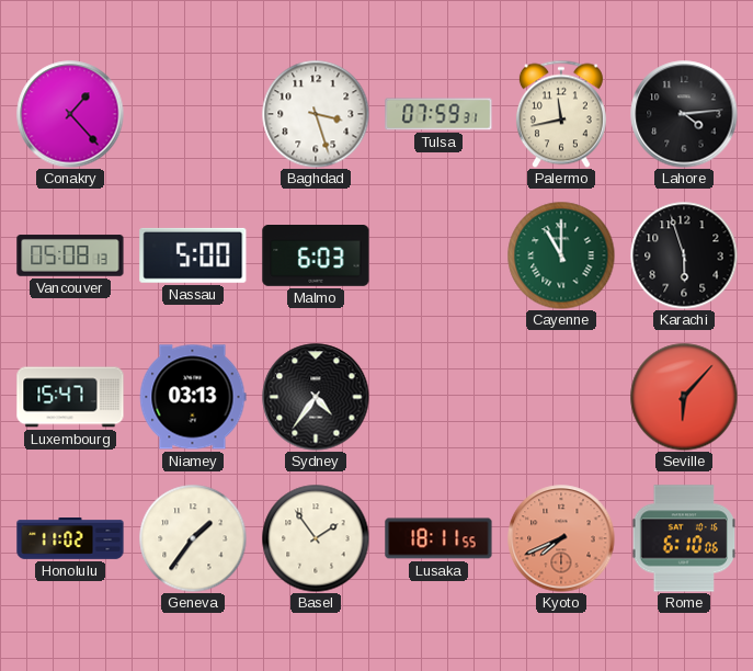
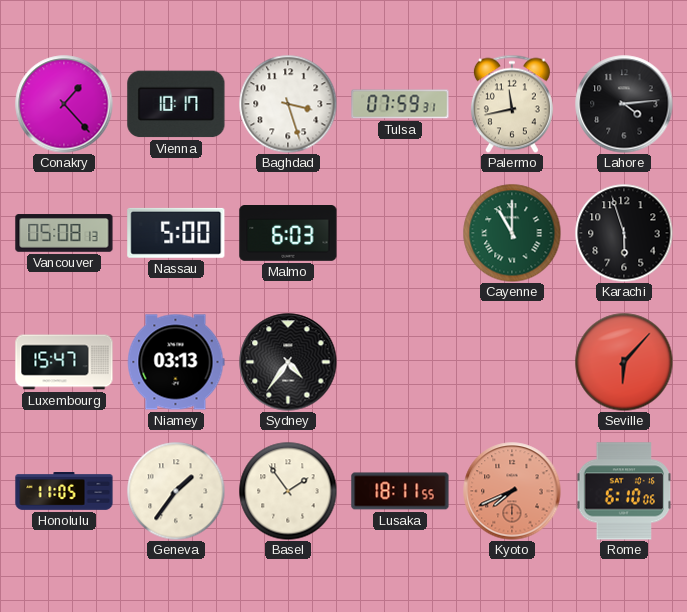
Vienna: none -> 10:17
Honolulu: 11:02 -> 11:05
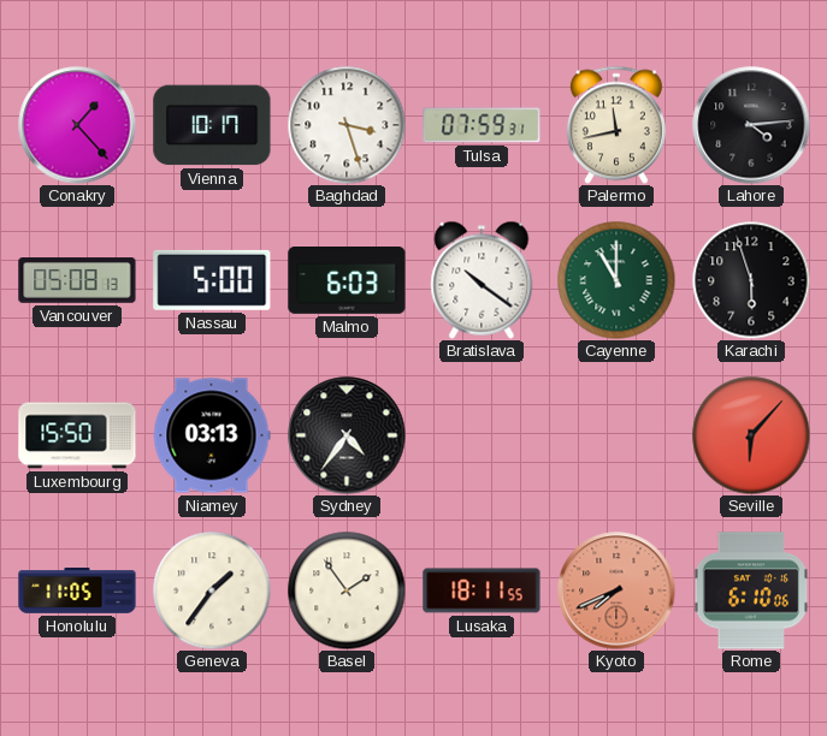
Bratislava: none -> 10:21
Luxembourg: 15:47 -> 15:50
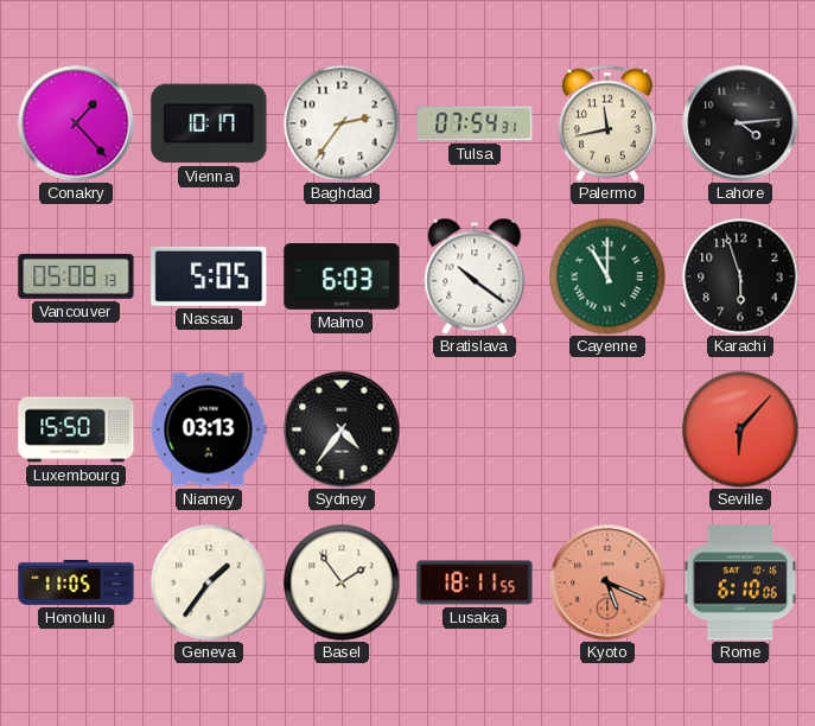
Baghdad: 3:27 -> 2:36
Tulsa: 07:59 -> 07:54
Nassau: 5:00 -> 5:05
Kyoto: 7:41 -> 5:19
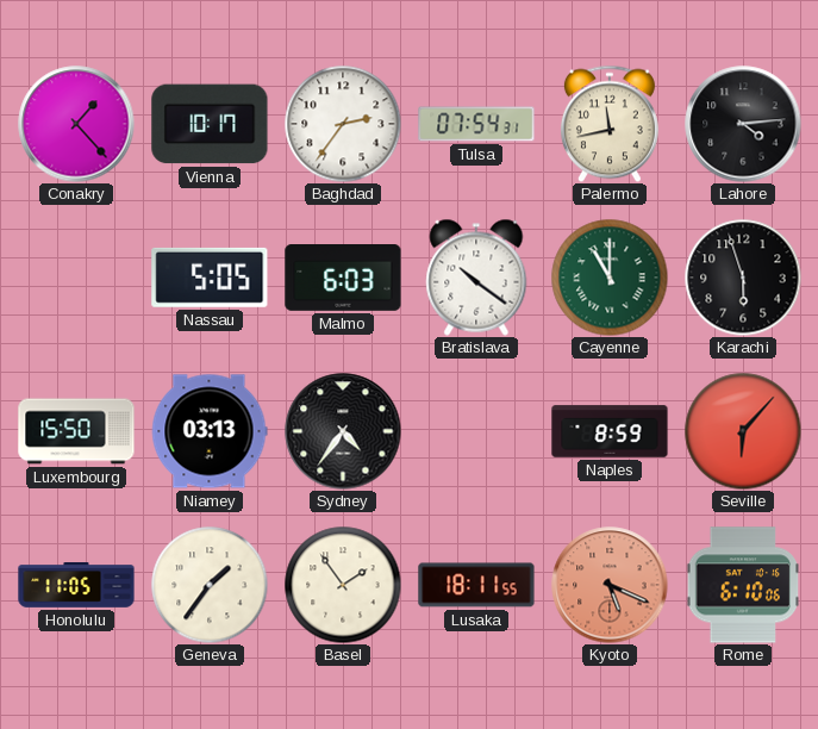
Vancouver: 05:08 -> none
Naples: none -> 8:59
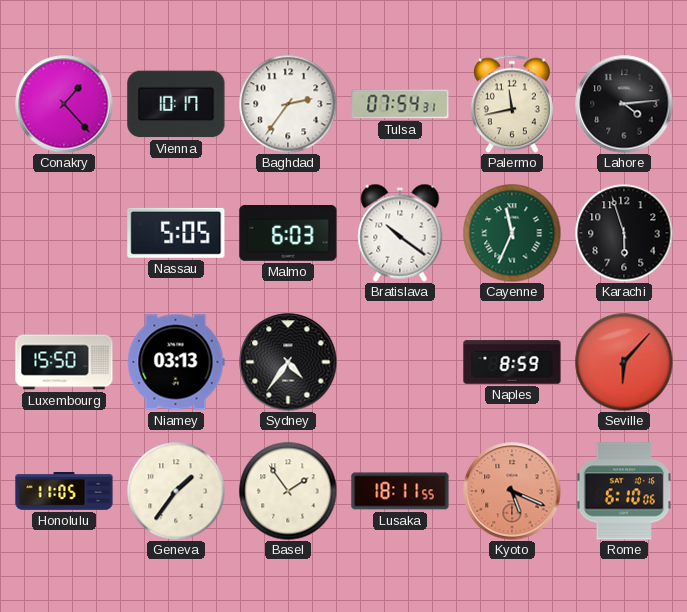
Cayenne: 11:00 -> 11:34
